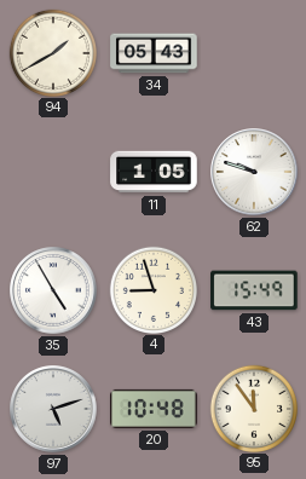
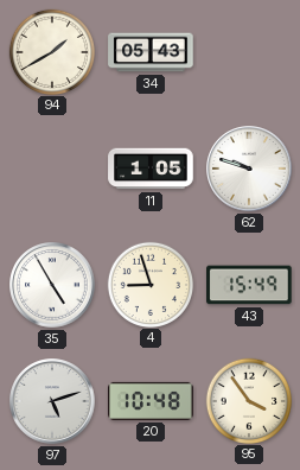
95: 11:54 -> 3:54
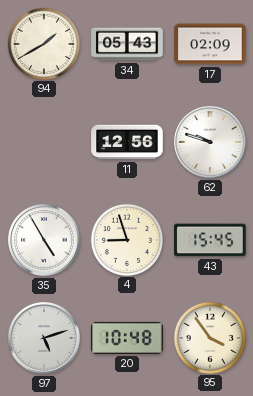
17: none -> 02:09
11: 1:05 -> 12:56
43: 15:49 -> 15:45
